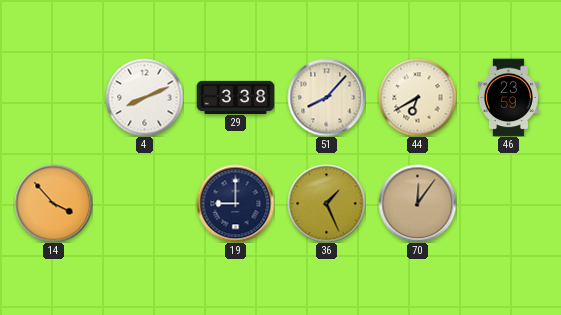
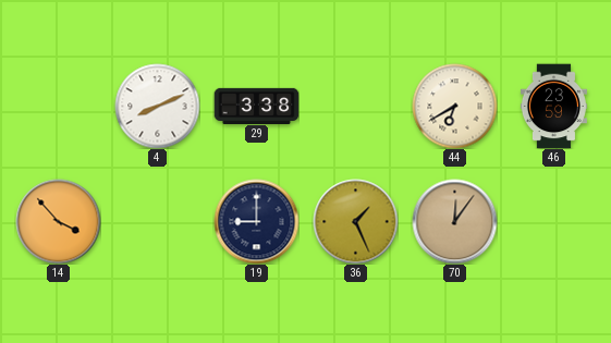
51: 8:07 -> none
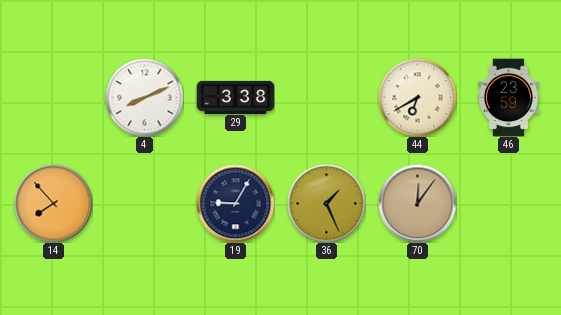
14: 3:53 -> 7:53
19: 9:00 -> 9:05
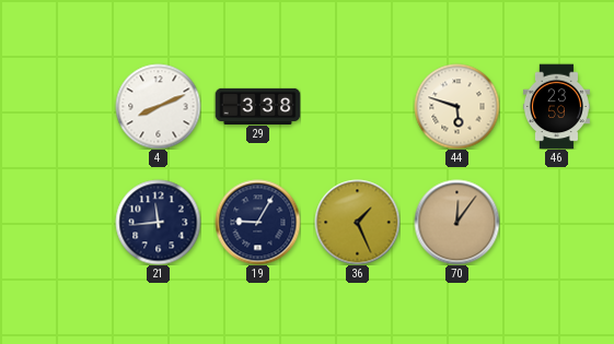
44: 6:40 -> 5:48
14: 7:53 -> none
21: none -> 11:44
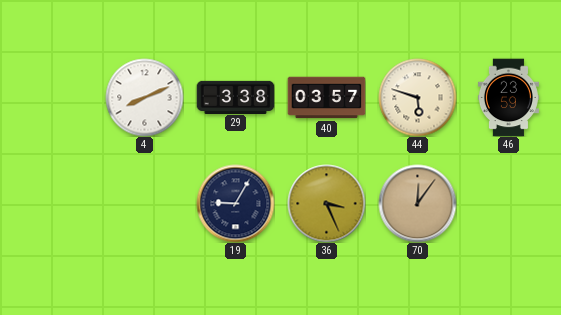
40: none -> 03:57
21: 11:44 -> none
36: 1:26 -> 3:26
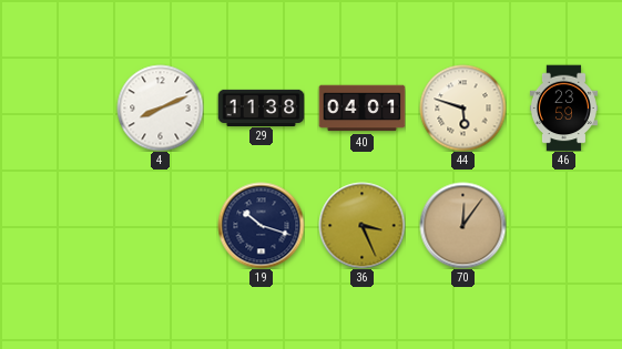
29: 3:38 -> 11:38
40: 03:57 -> 04:01
19: 9:05 -> 10:18
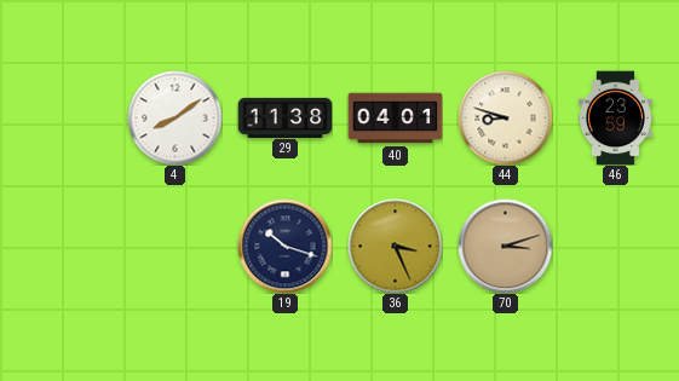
4: 8:11 -> 8:09
44: 5:48 -> 8:48
70: 12:06 -> 3:12
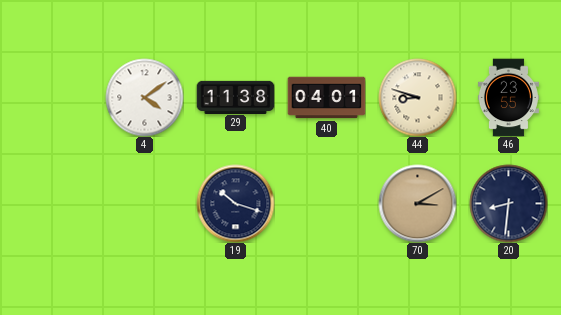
4: 8:09 -> 4:09
46: 23:59 -> 23:55
36: 3:26 -> none
70: 3:12 -> 3:10
20: none -> 8:31
